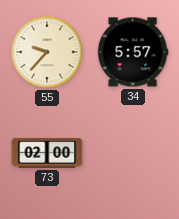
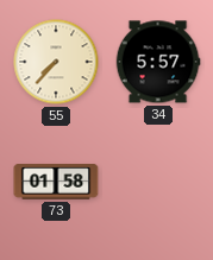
55: 9:37 -> 7:37
73: 02:00 -> 01:58
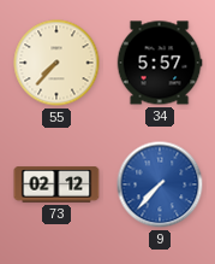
73: 01:58 -> 02:12
9: none -> 7:37
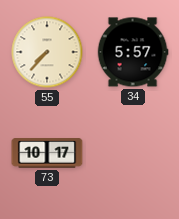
73: 02:12 -> 10:17
9: 7:37 -> none
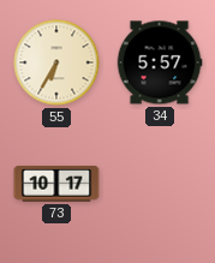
55: 7:37 -> 6:35
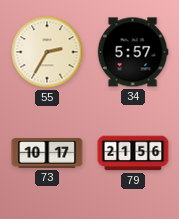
55: 6:35 -> 2:35
79: none -> 21:56
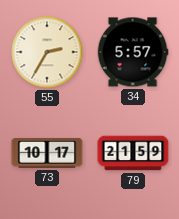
79: 21:56 -> 21:59
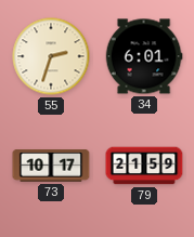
55: 2:35 -> 2:33
34: 5:57 -> 6:01
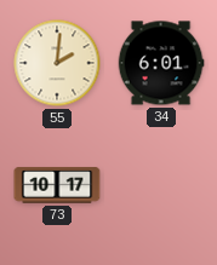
55: 2:33 -> 2:01
79: 21:59 -> none
